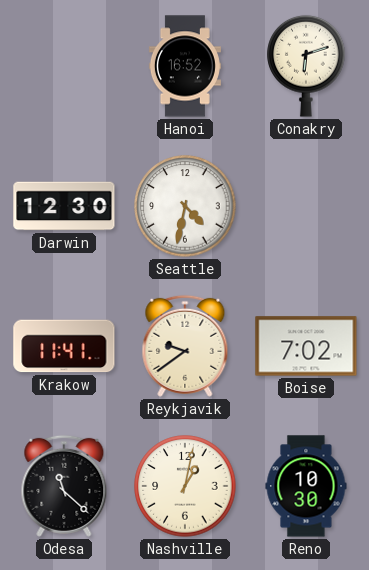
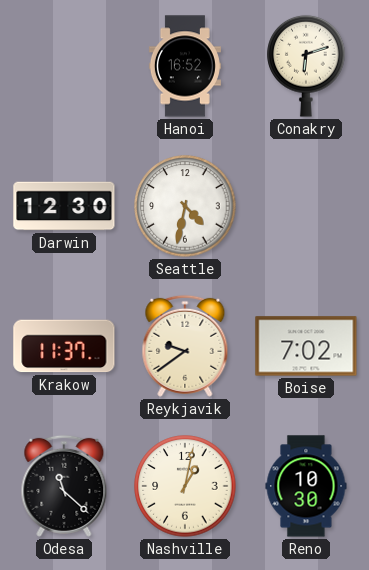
Krakow: 11:41 -> 11:37
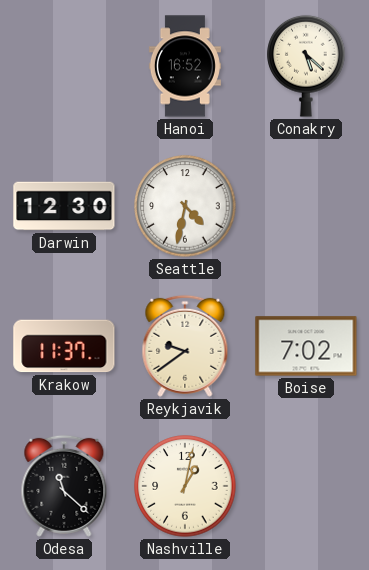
Conakry: 6:12 -> 5:22
Reno: 10:30 -> none
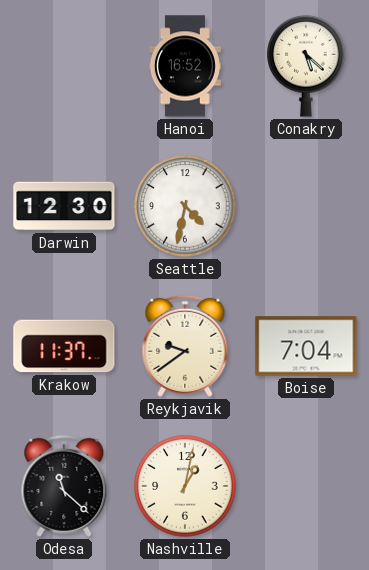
Boise: 7:02 -> 7:04
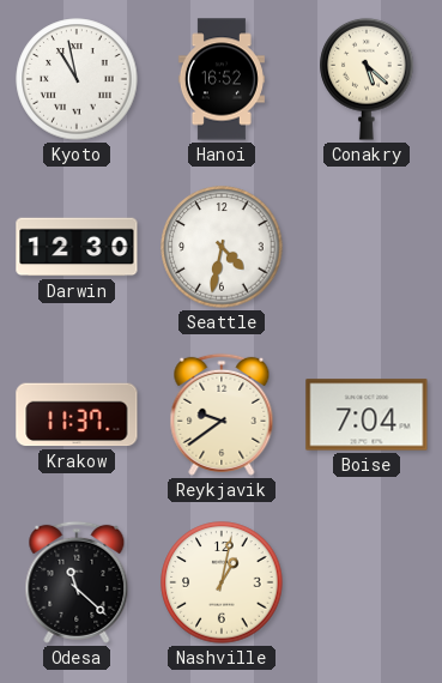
Kyoto: none -> 10:58
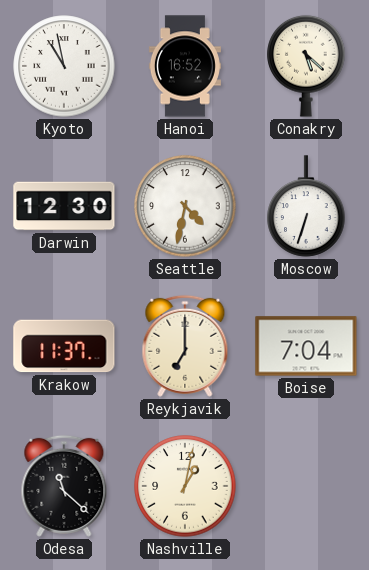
Moscow: none -> 6:33
Reykjavik: 9:39 -> 7:00
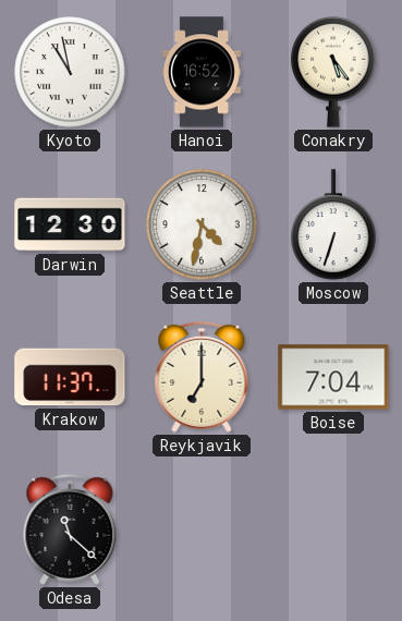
Conakry: 5:22 -> 5:24
Nashville: 1:02 -> none
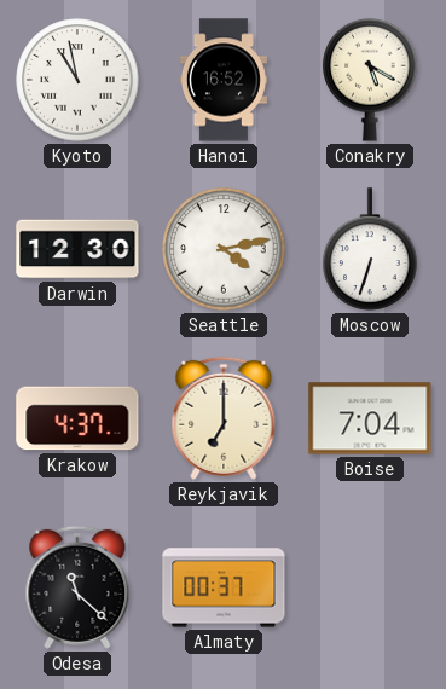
Conakry: 5:24 -> 5:20
Seattle: 4:32 -> 4:13
Krakow: 11:37 -> 4:37
Almaty: none -> 00:37
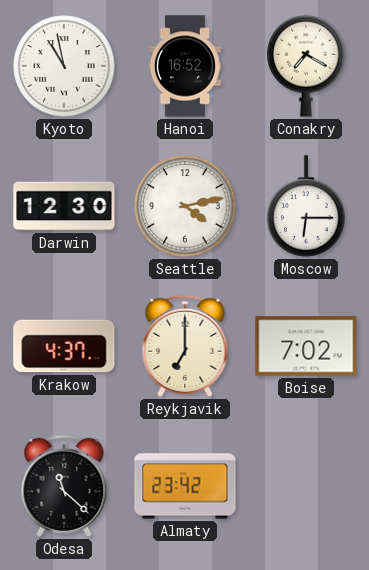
Conakry: 5:20 -> 7:20
Moscow: 6:33 -> 6:15
Boise: 7:04 -> 7:02
Almaty: 00:37 -> 23:42
